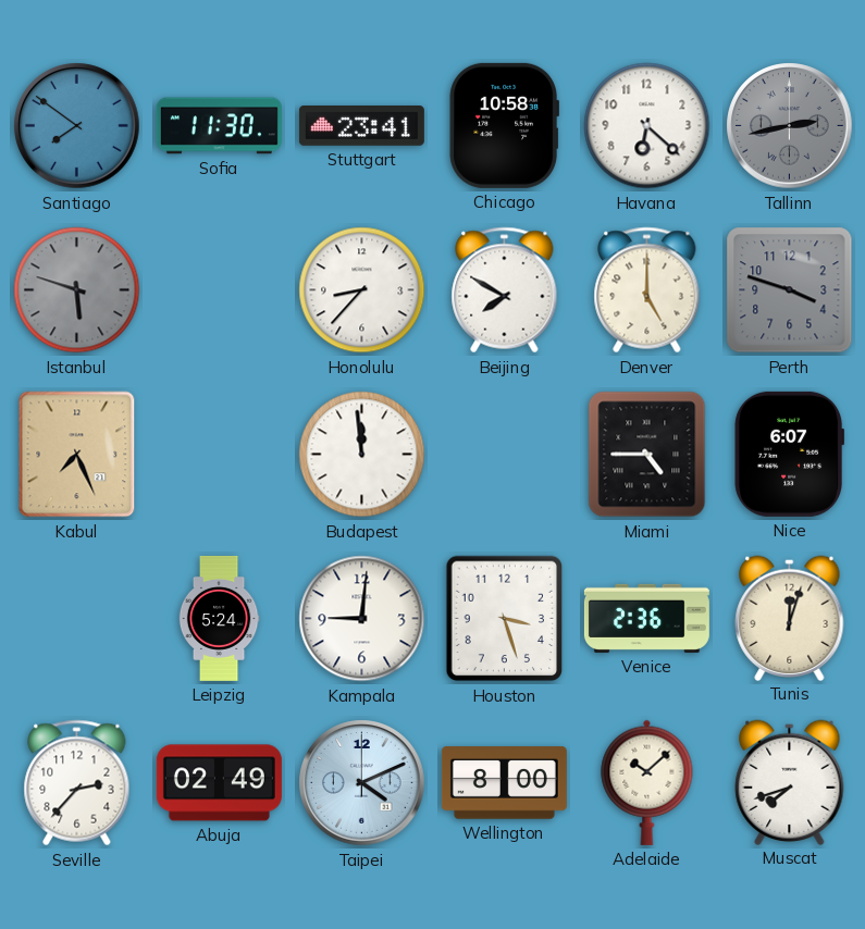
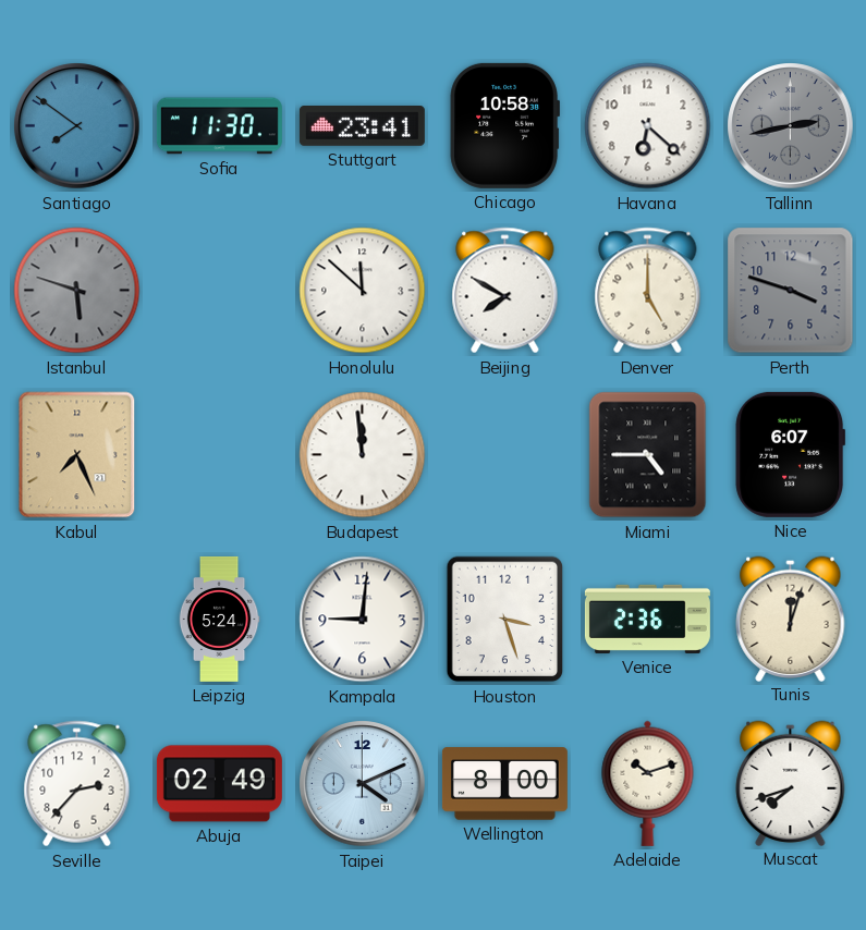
Honolulu: 8:37 -> 11:52
Adelaide: 10:08 -> 10:12
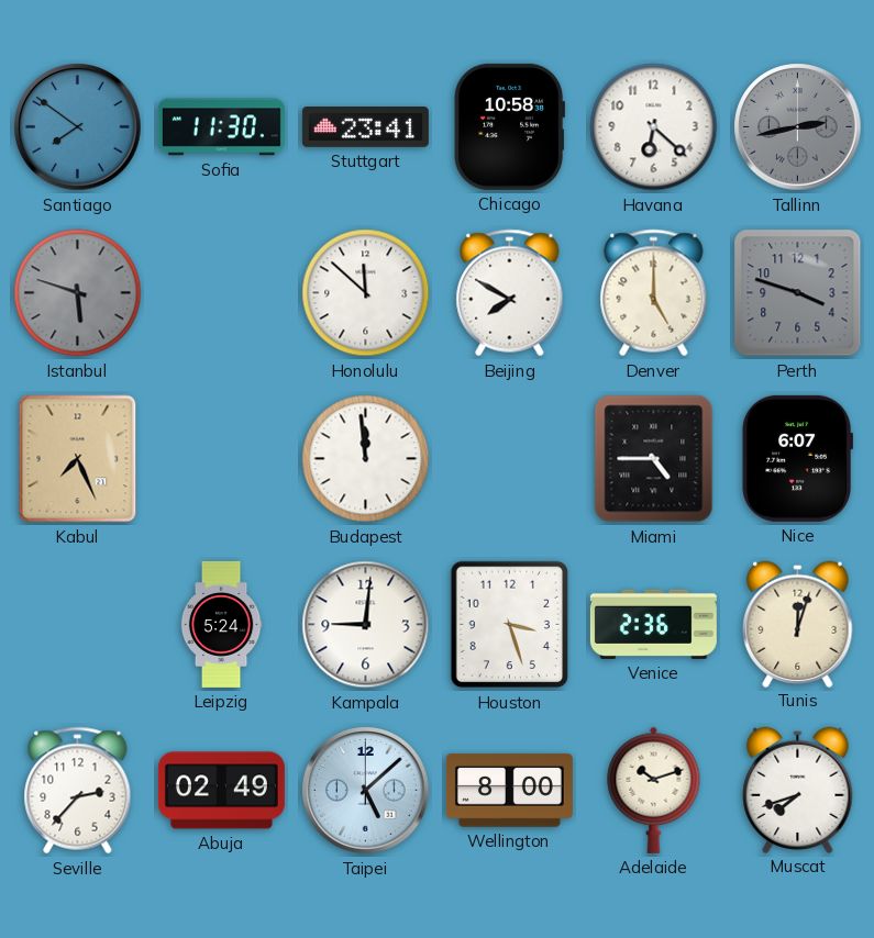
Taipei: 4:11 -> 5:08
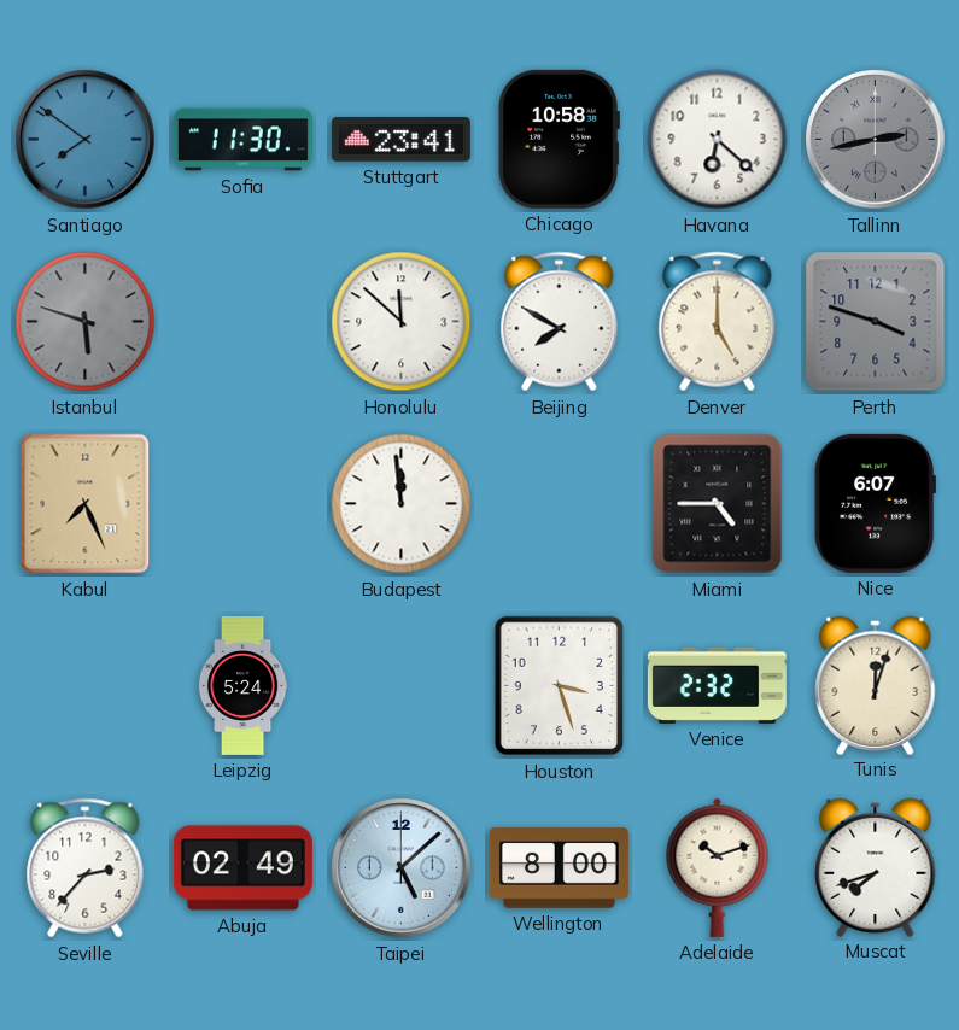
Kampala: 9:01 -> none
Venice: 2:36 -> 2:32
